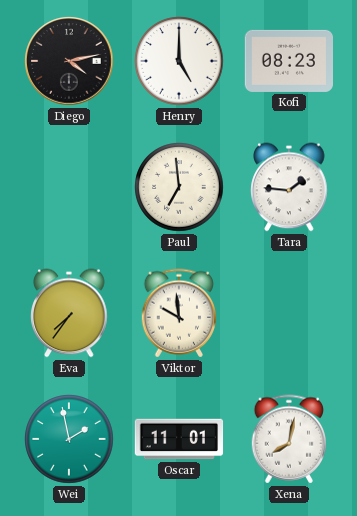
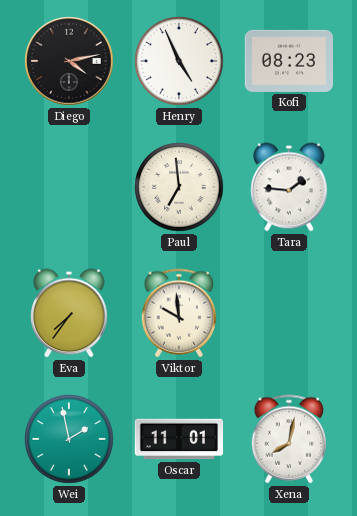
Henry: 5:00 -> 4:56
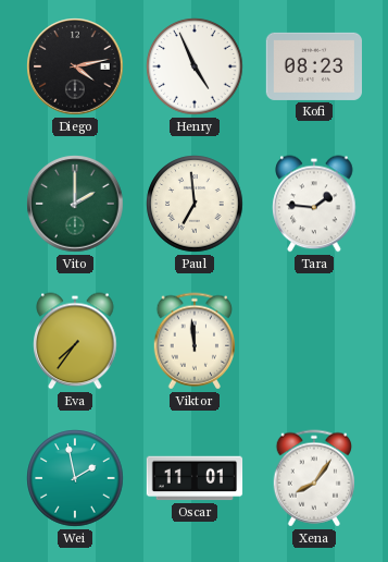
Vito: none -> 2:00
Viktor: 9:59 -> 11:59
Xena: 8:02 -> 8:06
